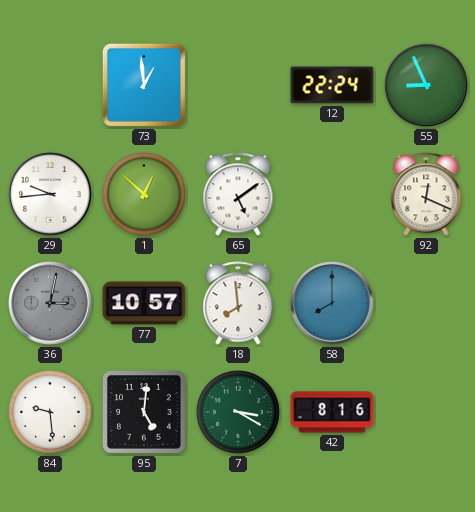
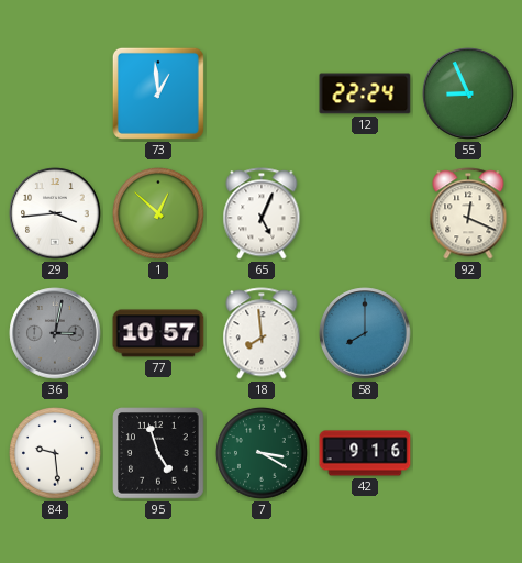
29: 9:44 -> 3:44
65: 5:09 -> 5:04
95: 5:01 -> 4:57
42: 8:16 -> 9:16
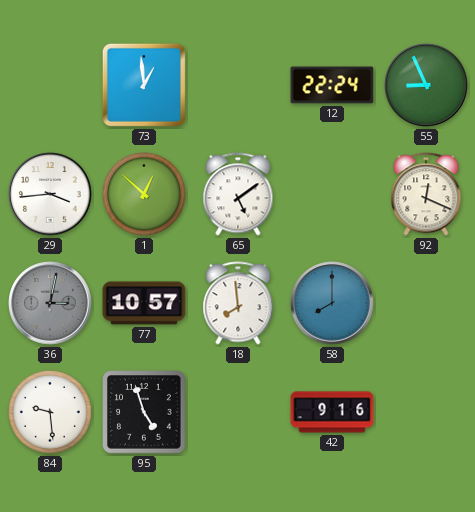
65: 5:04 -> 5:09
7: 3:20 -> none
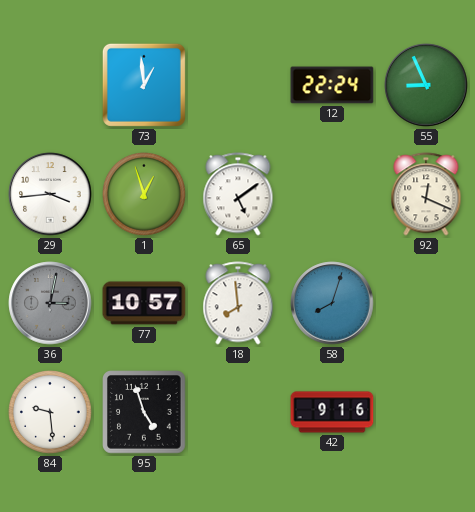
1: 12:52 -> 12:57
58: 8:00 -> 8:03
